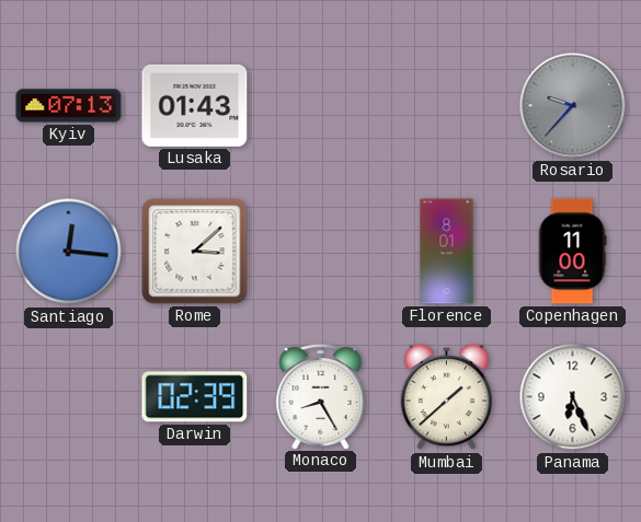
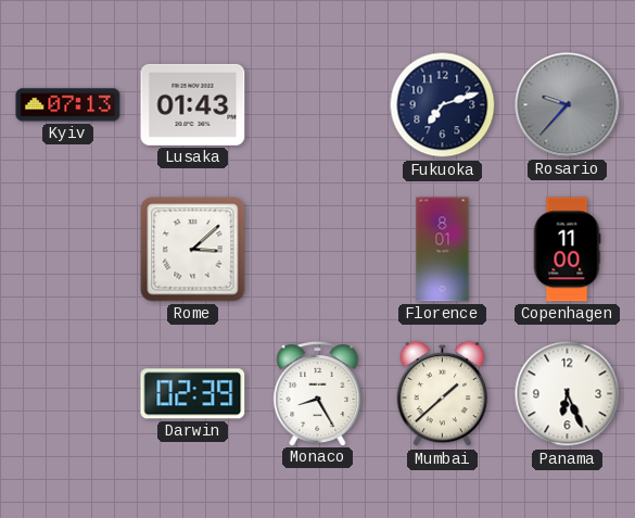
Fukuoka: none -> 7:12
Santiago: 12:16 -> none
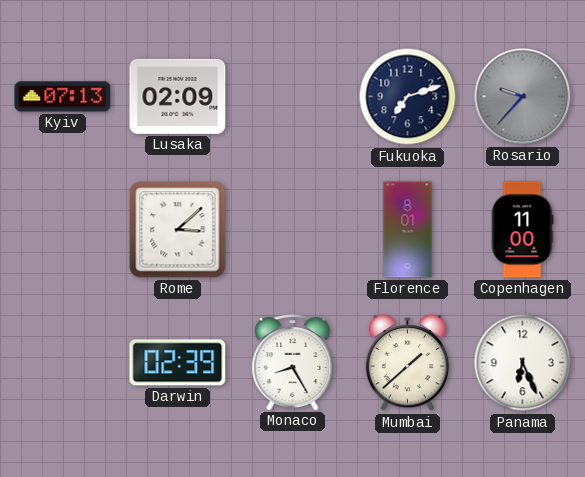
Lusaka: 01:43 -> 02:09
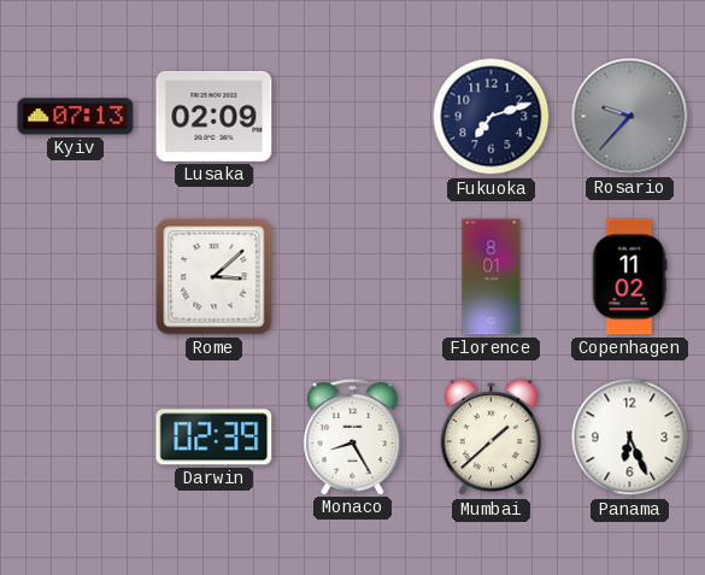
Copenhagen: 11:00 -> 11:02
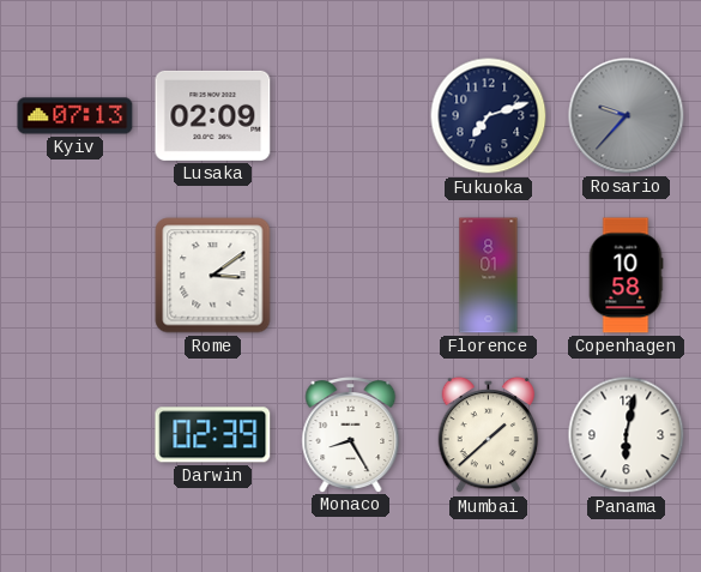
Rome: 3:08 -> 3:09
Copenhagen: 11:02 -> 10:58
Panama: 6:26 -> 6:02
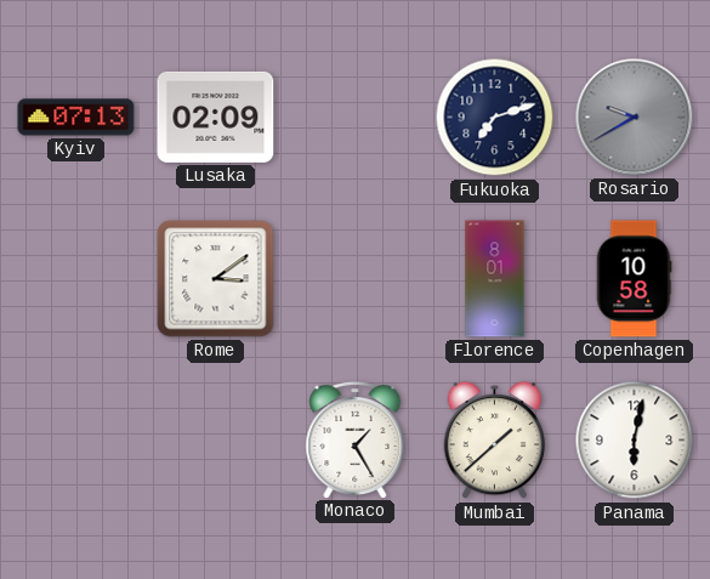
Rosario: 9:37 -> 9:40
Darwin: 02:39 -> none
Monaco: 8:25 -> 1:25
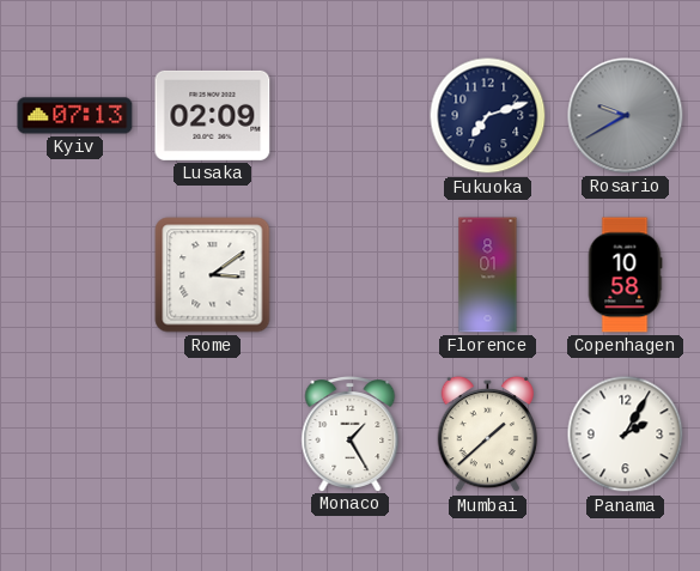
Panama: 6:02 -> 2:05
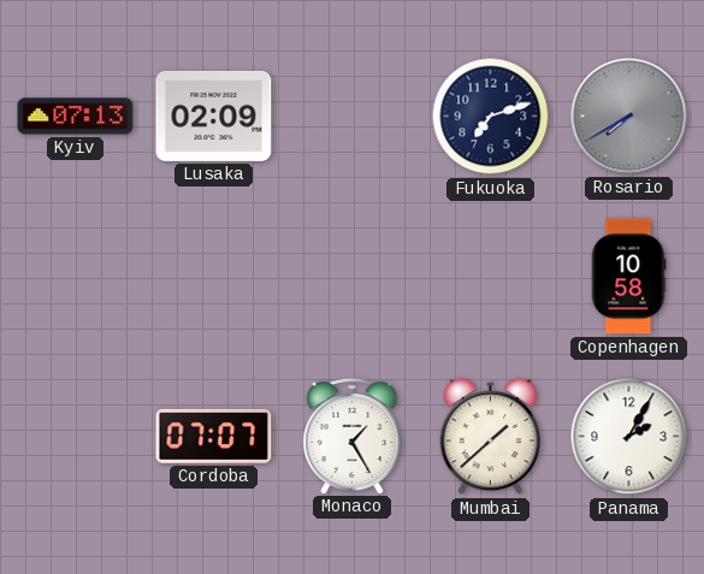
Rosario: 9:40 -> 7:40
Rome: 3:09 -> none
Florence: 8:01 -> none
Cordoba: none -> 07:07
